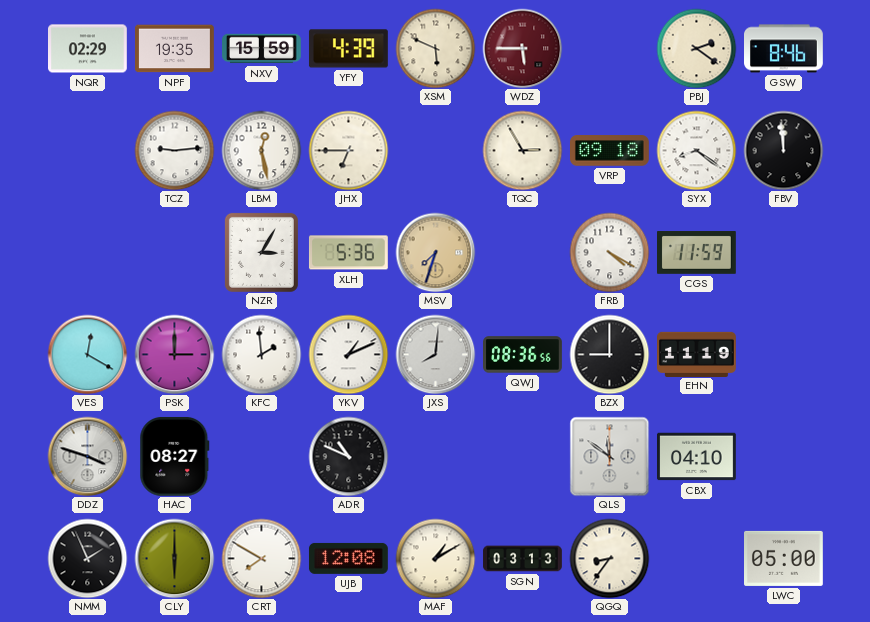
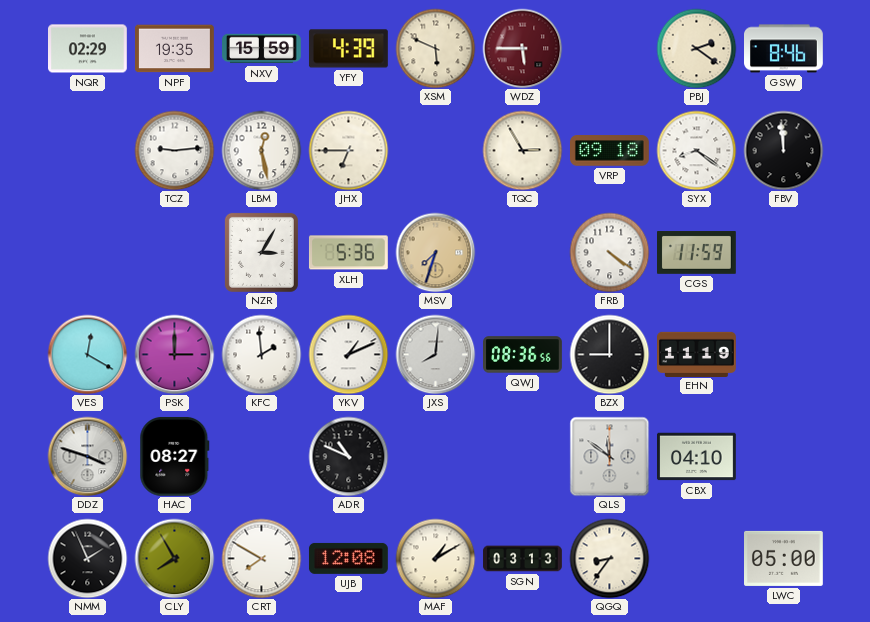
FRB: 4:20 -> 4:21
CLY: 6:00 -> 7:55
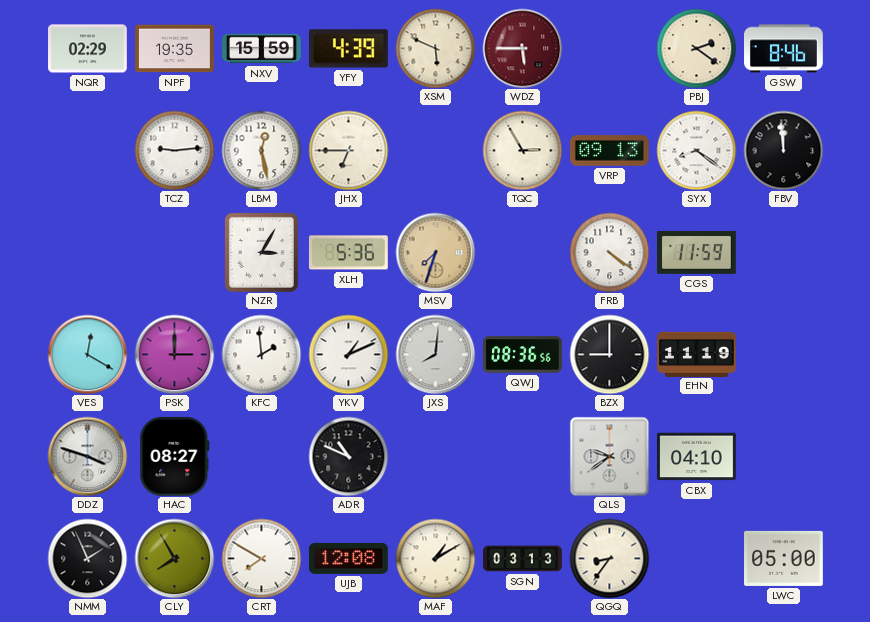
VRP: 09:18 -> 09:13
QLS: 11:51 -> 9:39
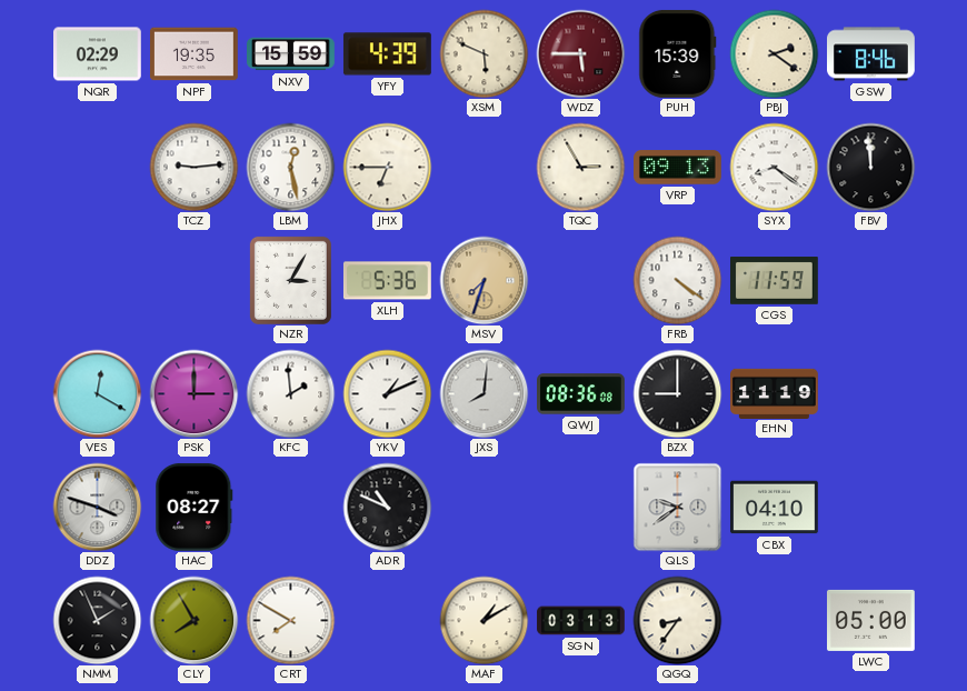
PUH: none -> 15:39
QWJ: 08:36:56 -> 08:36:08
UJB: 12:08 -> none
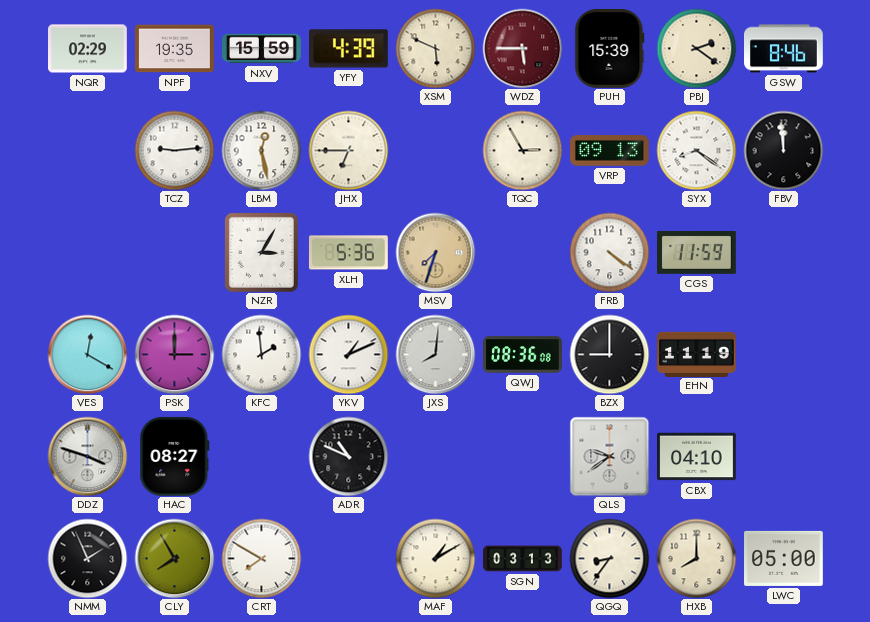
HXB: none -> 8:00
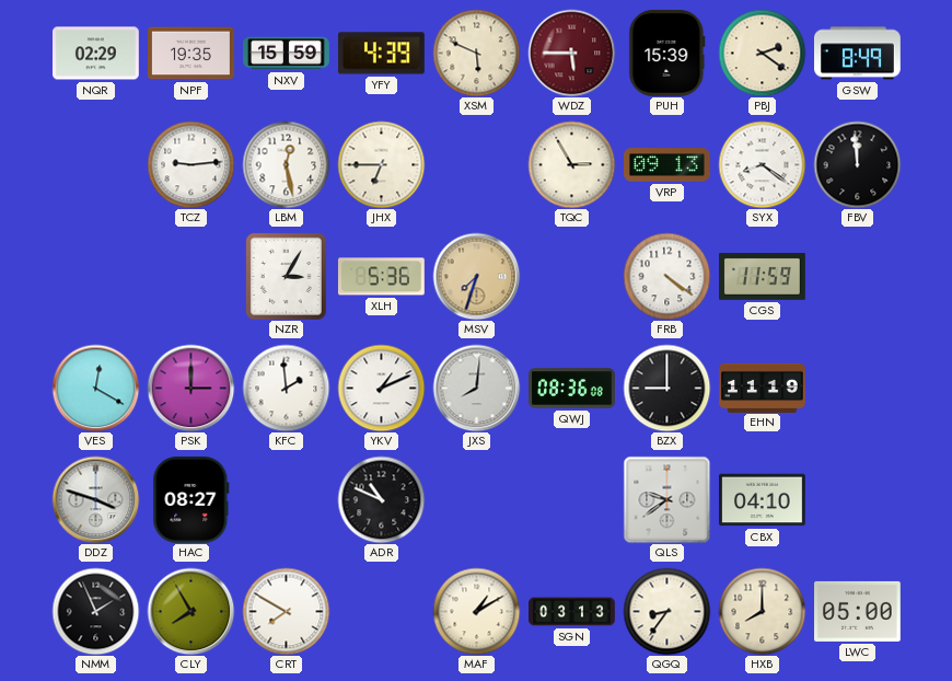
GSW: 8:46 -> 8:49
